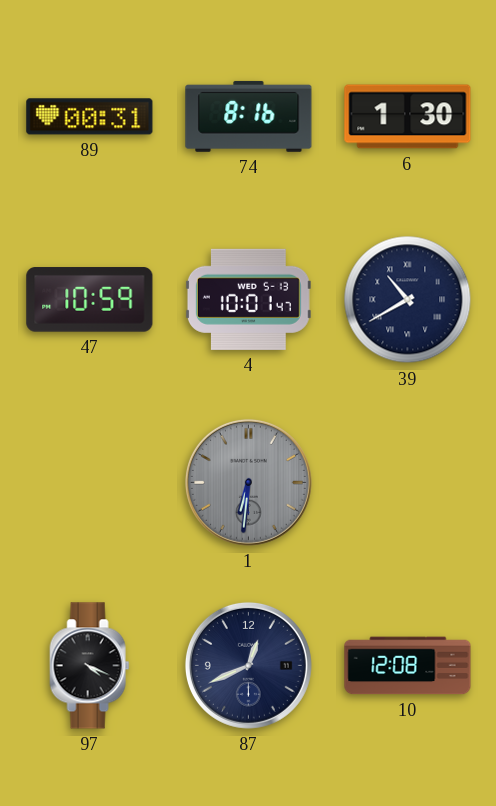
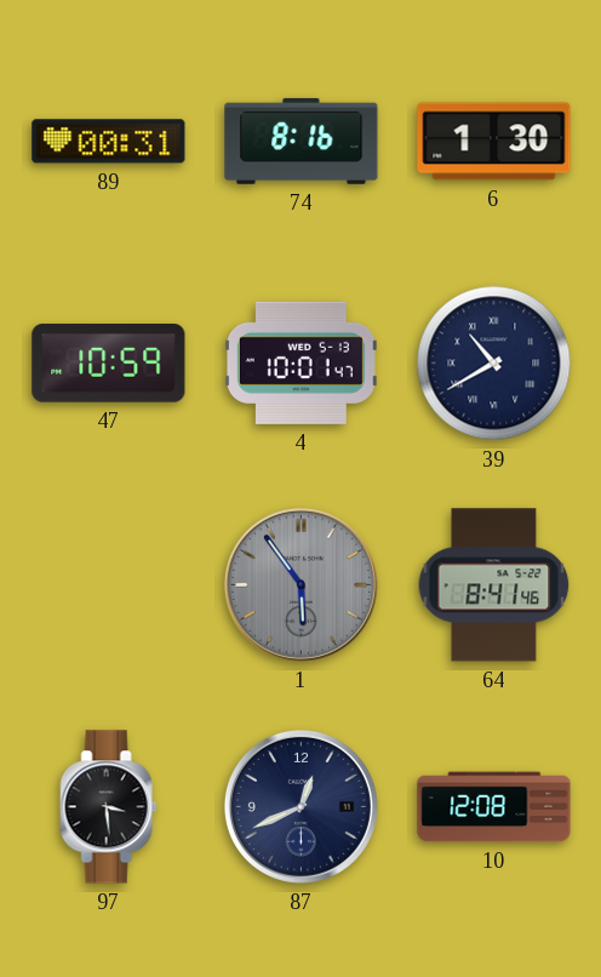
1: 6:31 -> 5:54
64: none -> 8:41
97: 4:19 -> 3:29
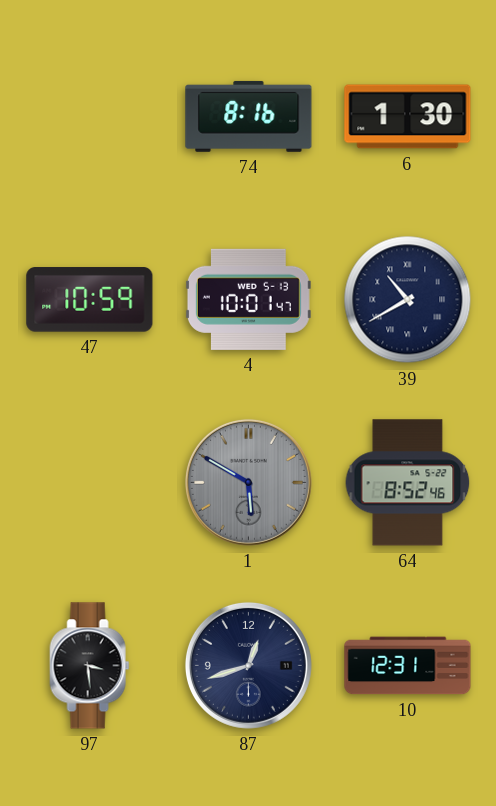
89: 00:31 -> none
1: 5:54 -> 5:50
64: 8:41 -> 8:52
87: 12:41 -> 12:42
10: 12:08 -> 12:31
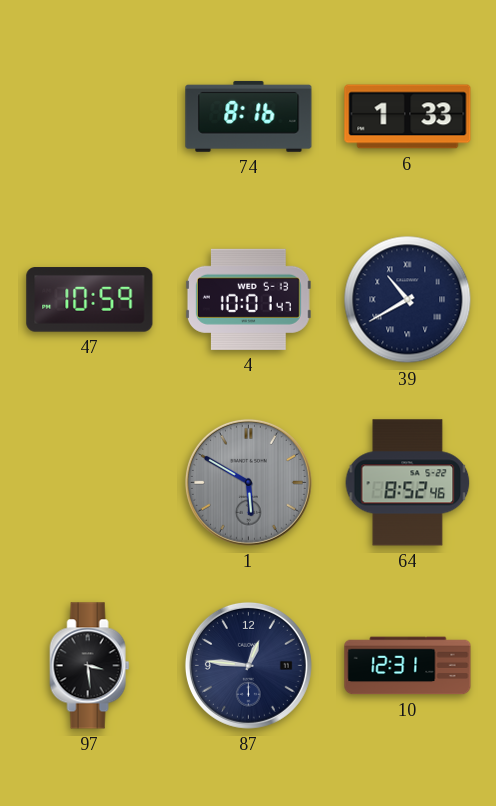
6: 1:30 -> 1:33
87: 12:42 -> 12:46
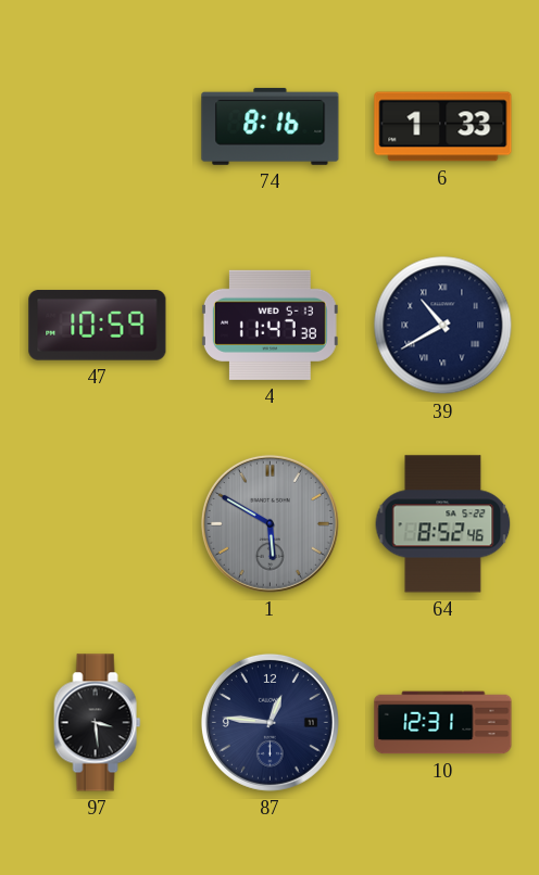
4: 10:01 -> 11:47
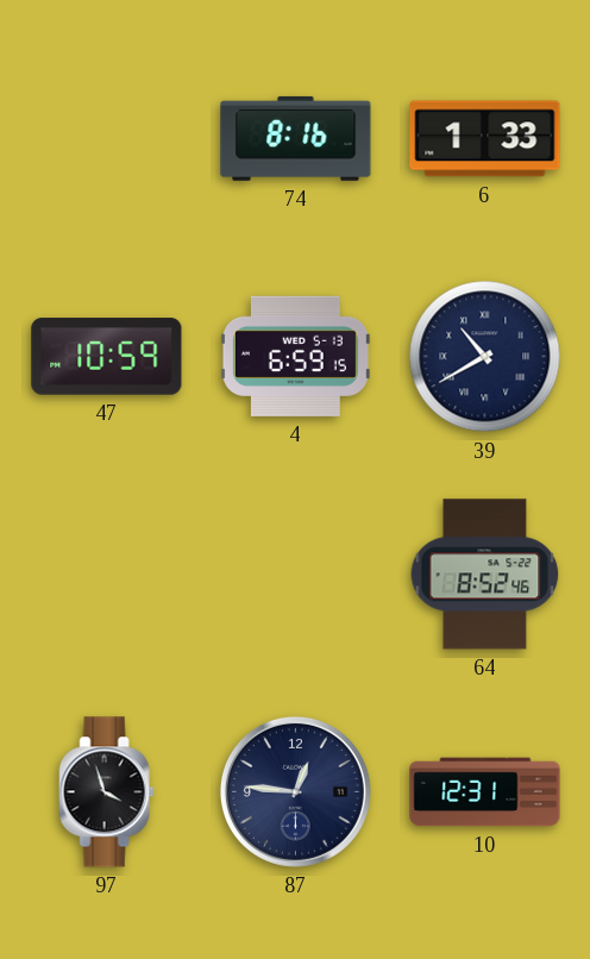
4: 11:47 -> 6:59
1: 5:50 -> none
97: 3:29 -> 3:57
